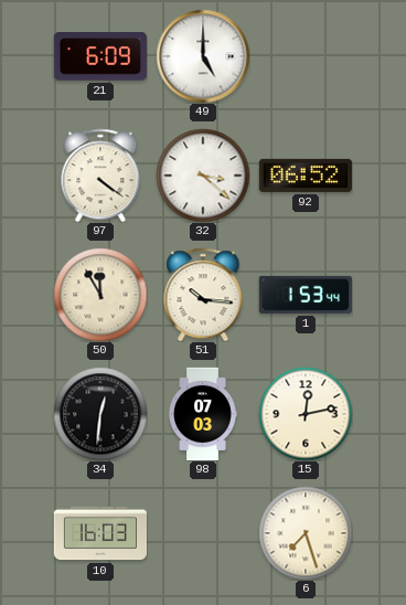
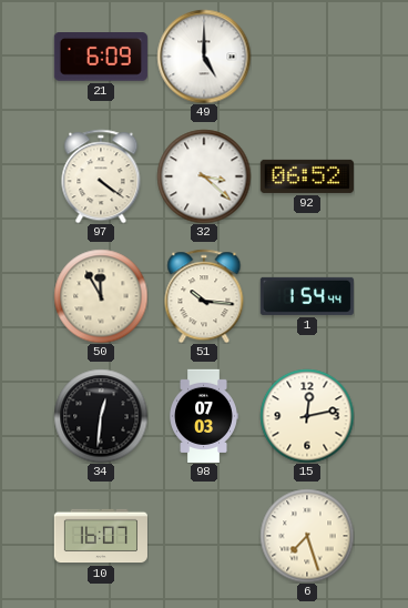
1: 1:53 -> 1:54
10: 16:03 -> 16:07
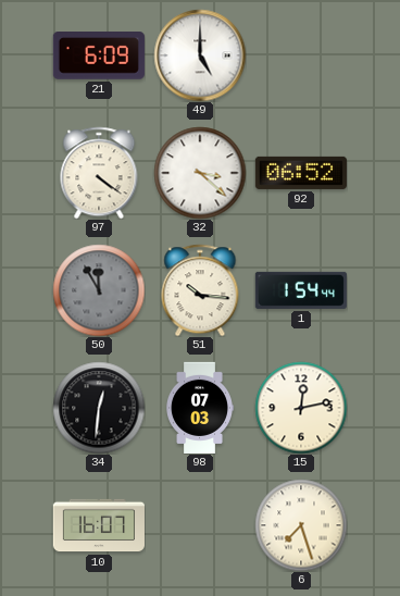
50 dial: cream -> grey
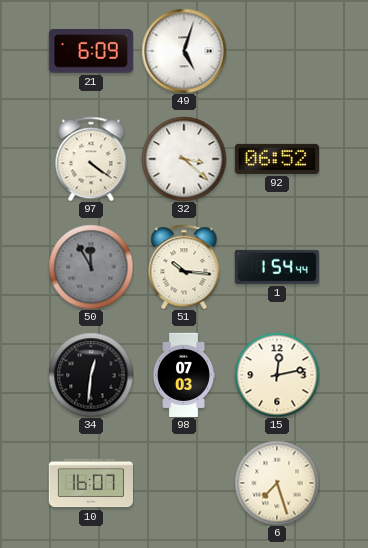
49: 5:00 -> 5:03
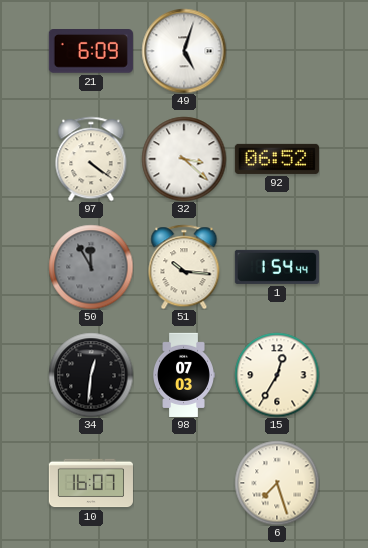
15: 12:13 -> 12:35
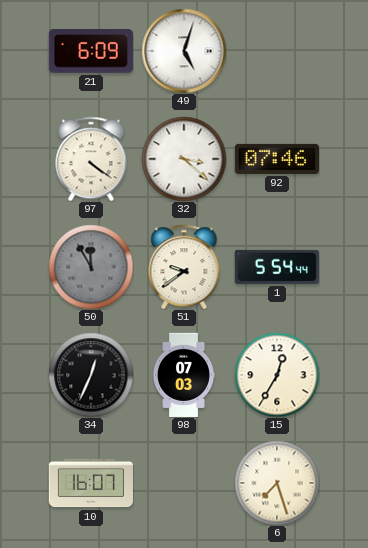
92: 06:52 -> 07:46
51: 10:16 -> 9:39
1: 1:54 -> 5:54
34: 12:31 -> 12:34
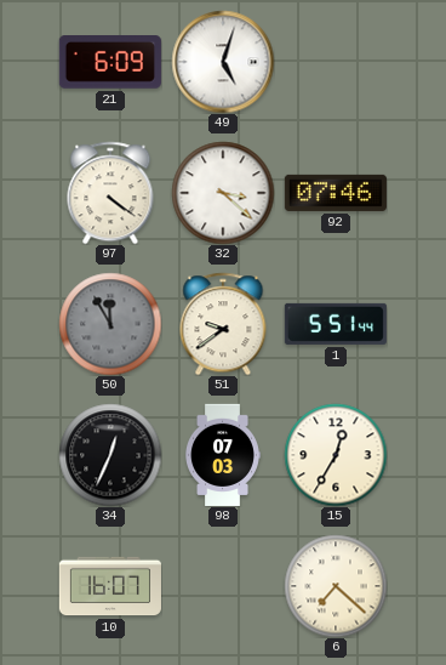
1: 5:54 -> 5:51
6: 7:27 -> 7:22
